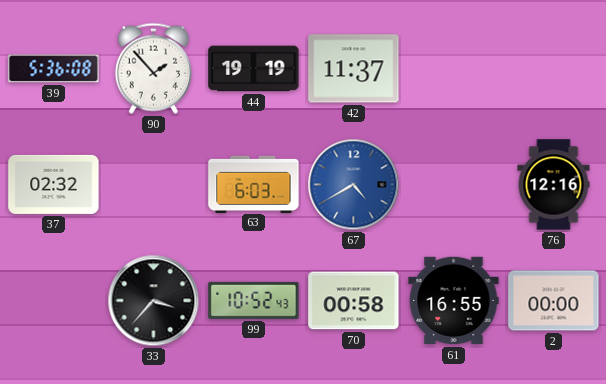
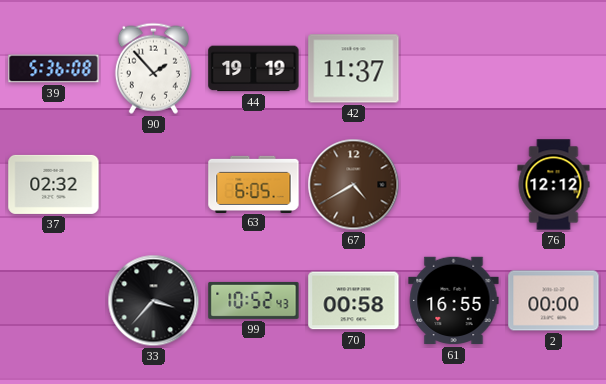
63: 6:03 -> 6:05
67 dial: blue -> brown
76: 12:16 -> 12:12
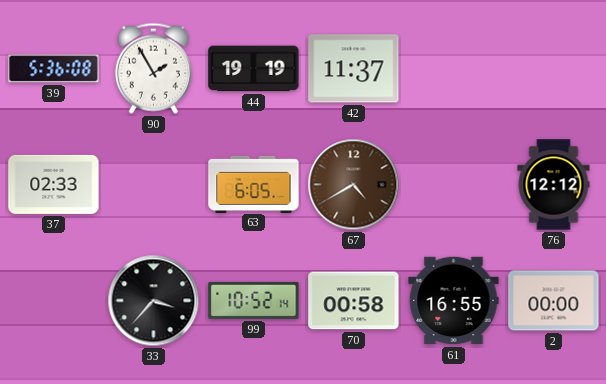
90: 1:53 -> 1:55
37: 02:32 -> 02:33
99: 10:52:43 -> 10:52:14
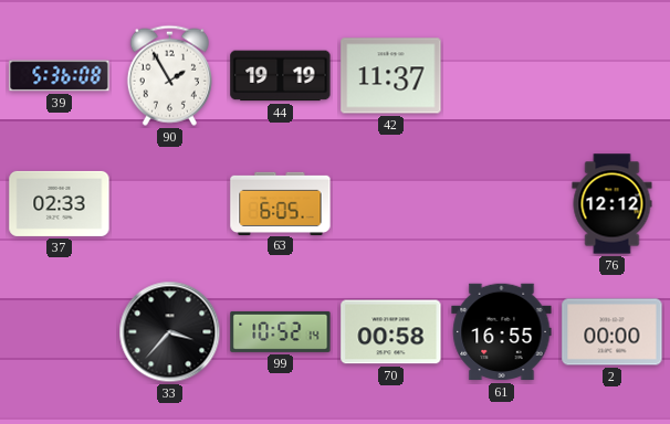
67: 4:40 -> none
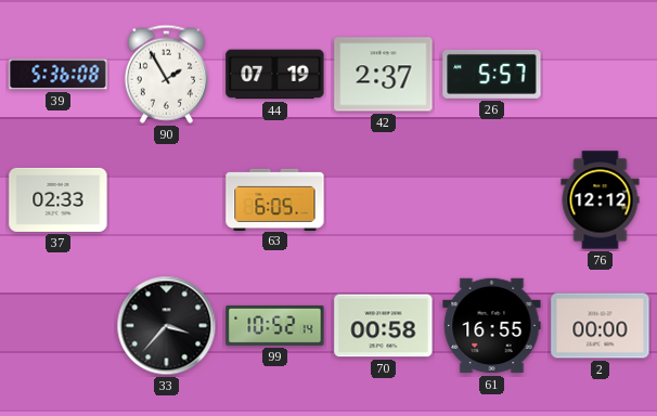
44: 19:19 -> 07:19
42: 11:37 -> 2:37
26: none -> 5:57
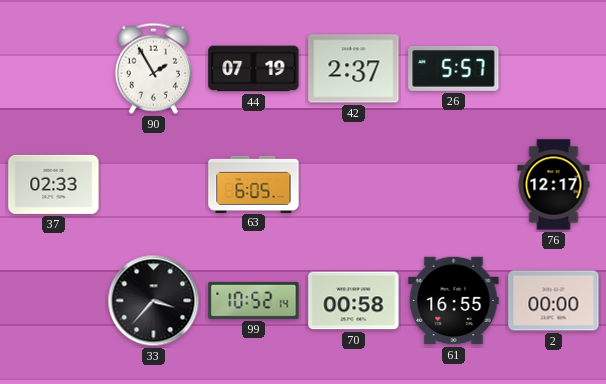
39: 5:36 -> none
76: 12:12 -> 12:17
